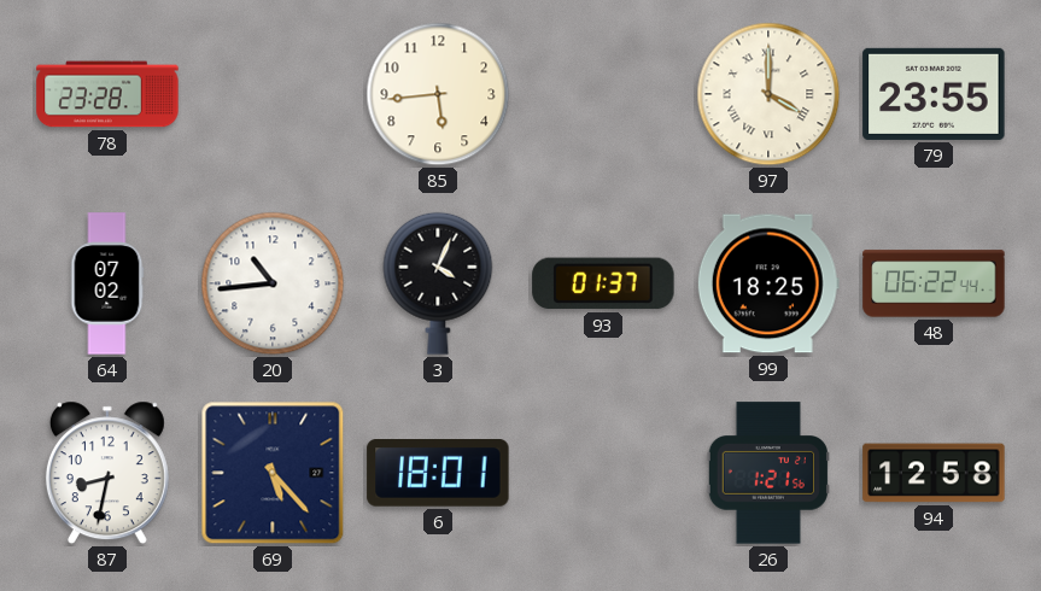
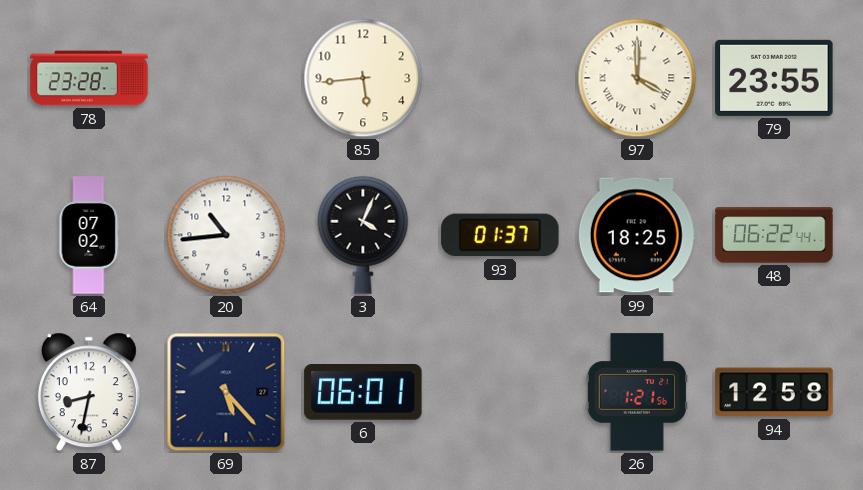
6: 18:01 -> 06:01
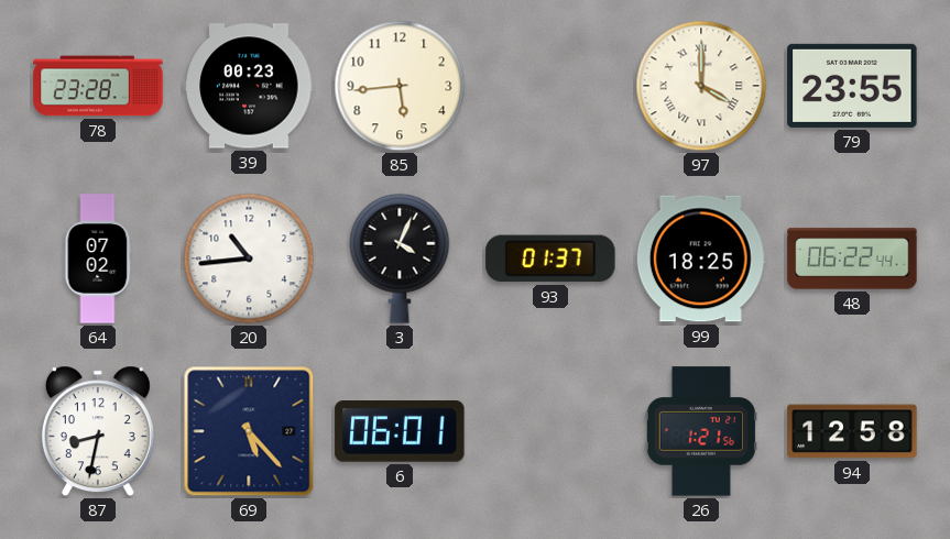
39: none -> 00:23
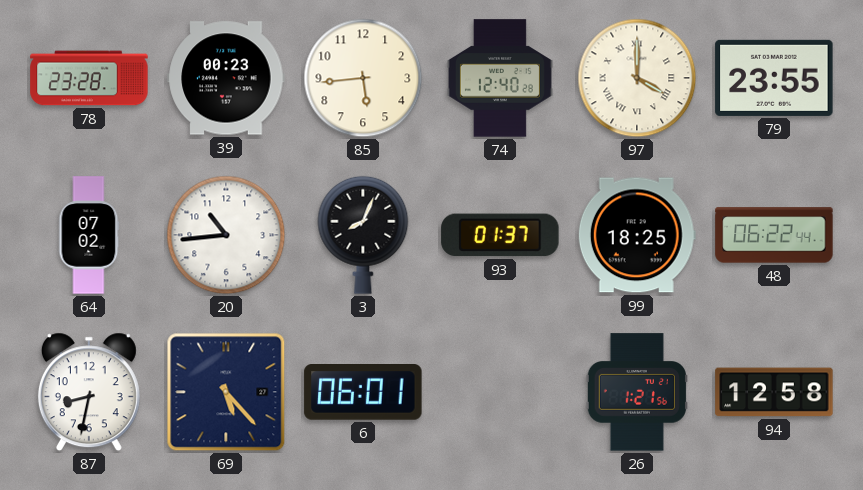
74: none -> 12:40
3: 4:04 -> 8:04
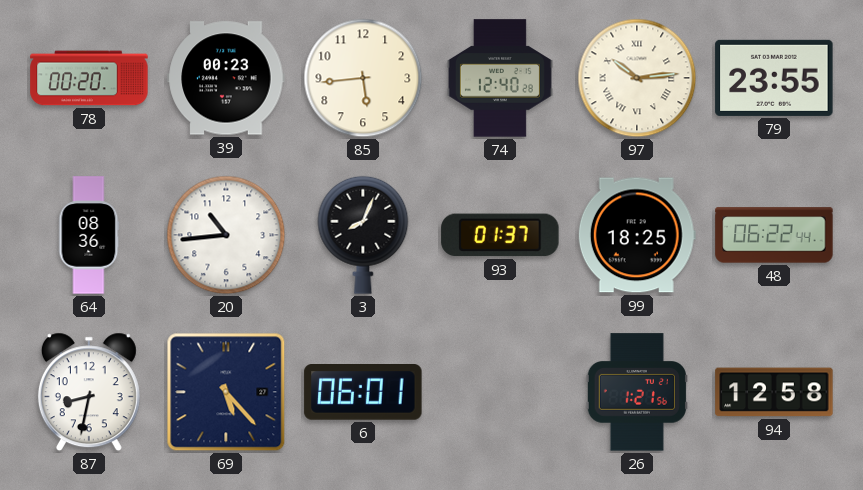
78: 23:28 -> 00:20
97: 4:00 -> 10:14
64: 07:02 -> 08:36
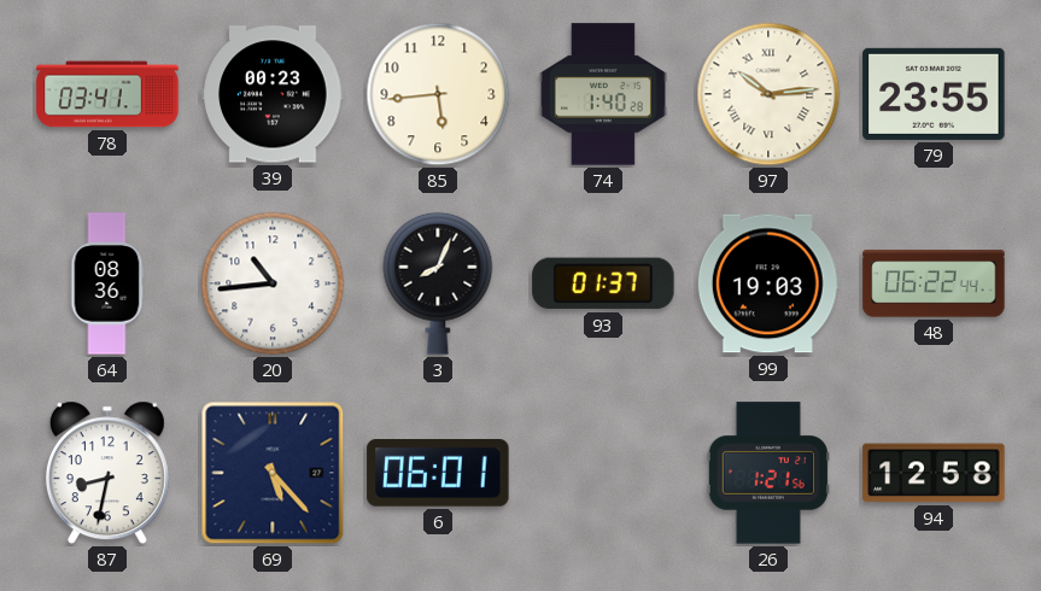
78: 00:20 -> 03:41
74: 12:40 -> 1:40
99: 18:25 -> 19:03
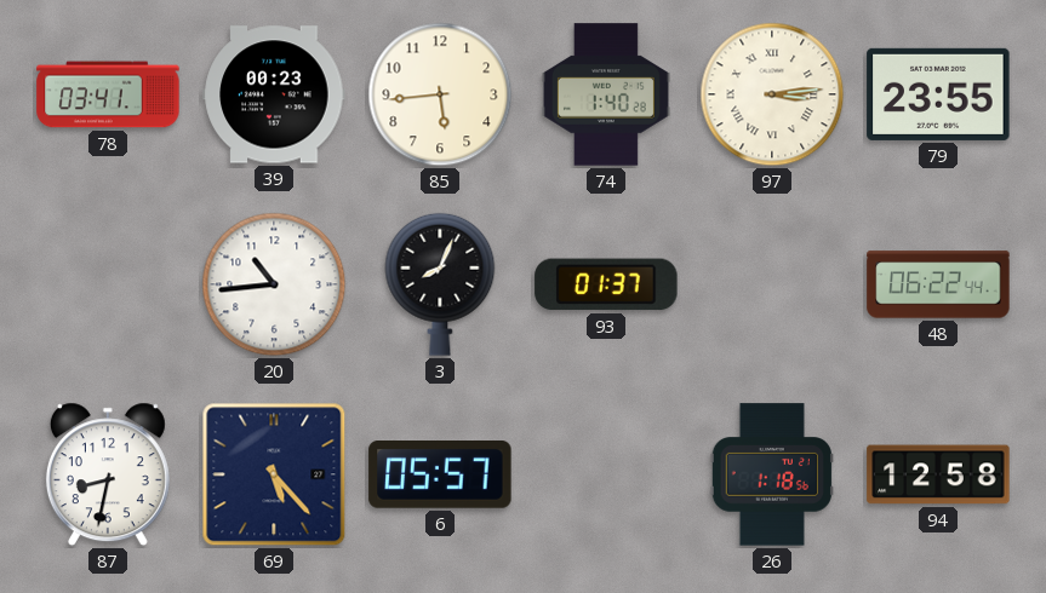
97: 10:14 -> 3:14
64: 08:36 -> none
99: 19:03 -> none
6: 06:01 -> 05:57
26: 1:21 -> 1:18
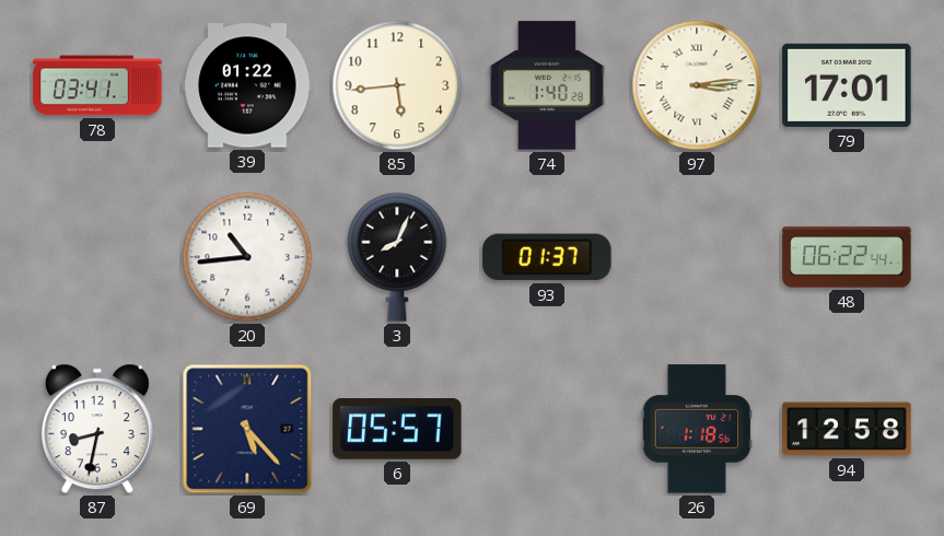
39: 00:23 -> 01:22
79: 23:55 -> 17:01
